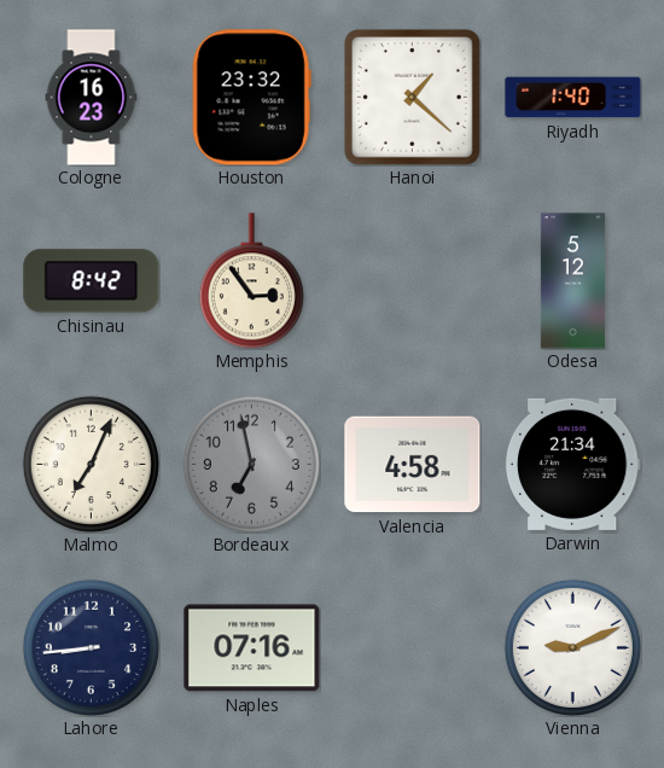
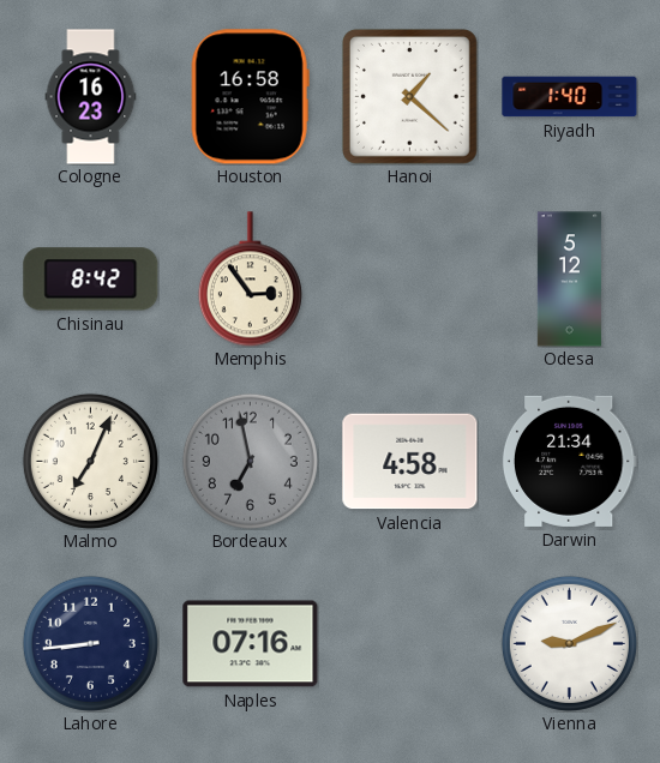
Houston: 23:32 -> 16:58
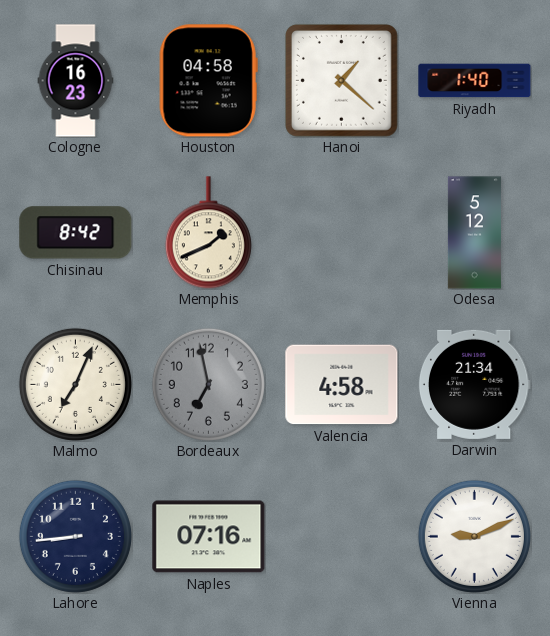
Houston: 16:58 -> 04:58
Memphis: 2:54 -> 1:41
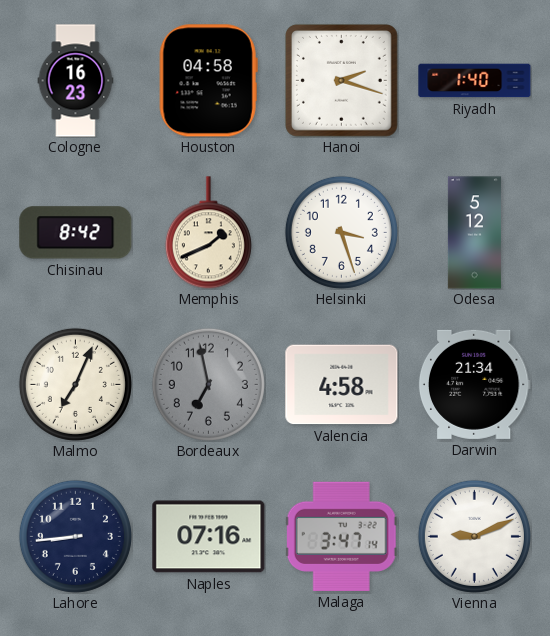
Hanoi: 1:22 -> 2:18
Helsinki: none -> 3:27
Malaga: none -> 3:47
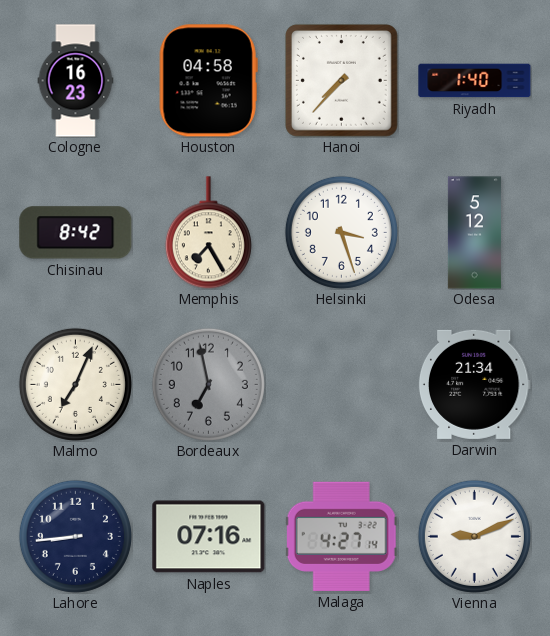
Hanoi: 2:18 -> 7:37
Memphis: 1:41 -> 7:25
Valencia: 4:58 -> none
Malaga: 3:47 -> 4:27
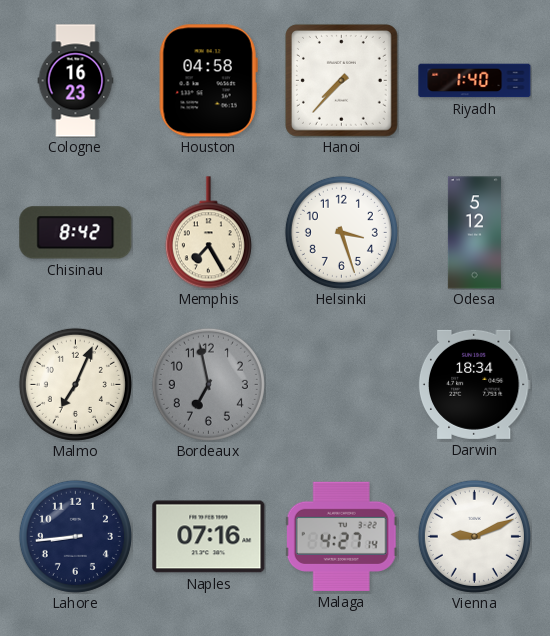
Darwin: 21:34 -> 18:34
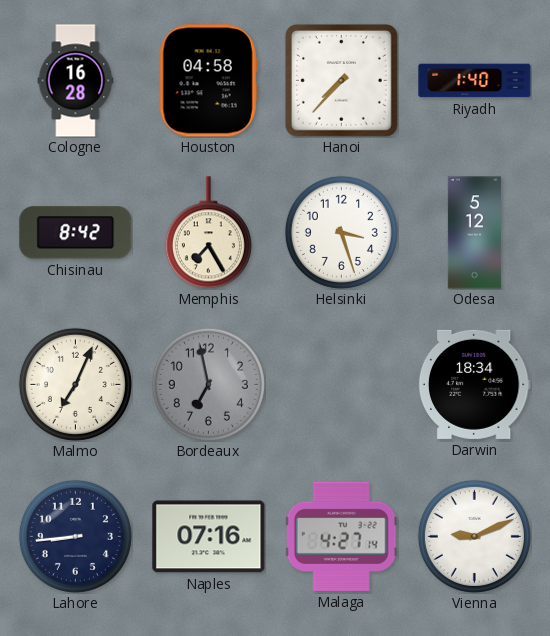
Cologne: 16:23 -> 16:28
